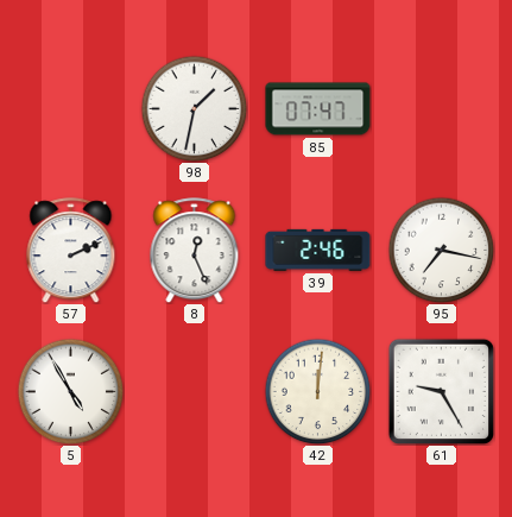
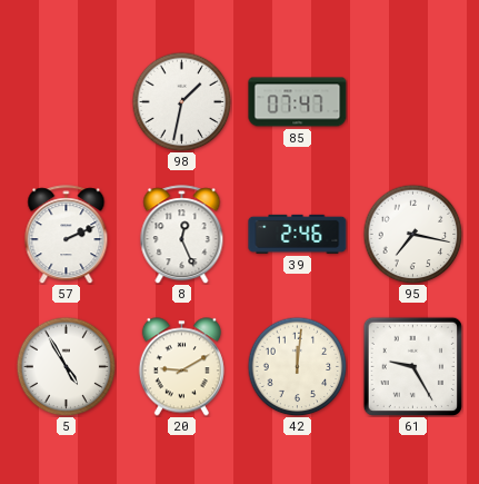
20: none -> 9:10
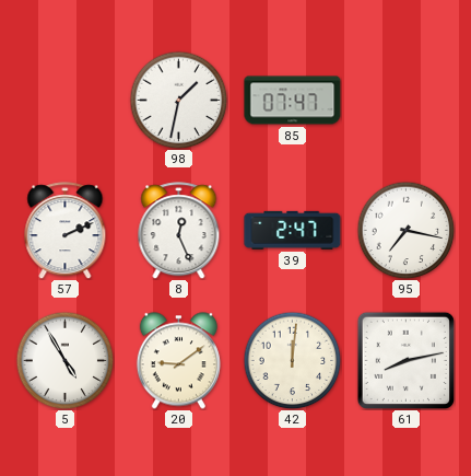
39: 2:46 -> 2:47
20: 9:10 -> 9:09
61: 9:25 -> 8:13
